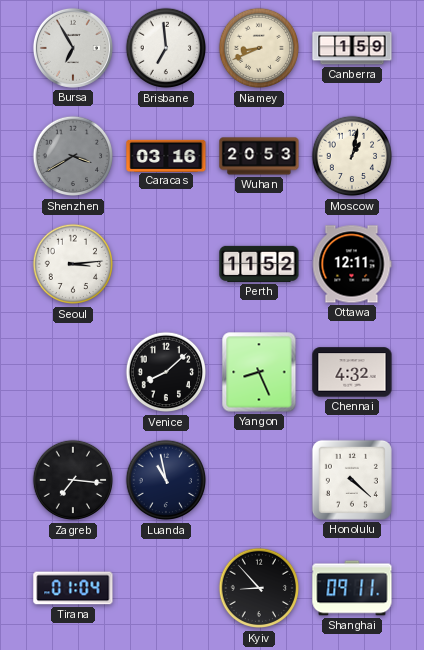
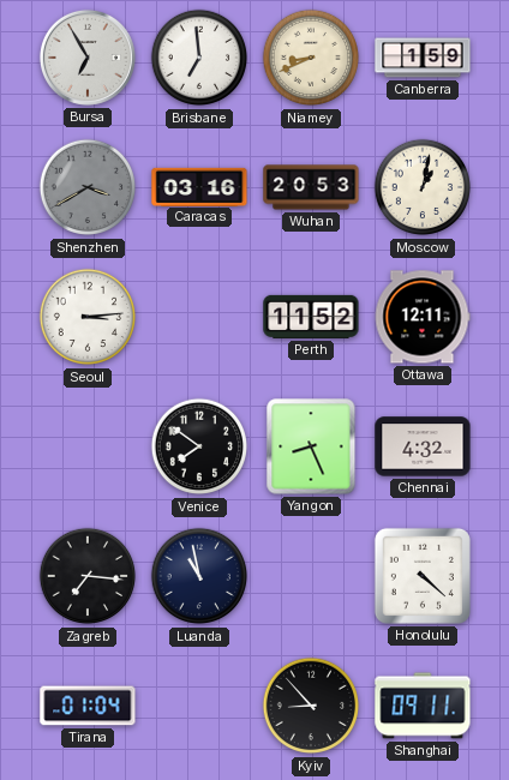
Venice: 8:08 -> 7:51
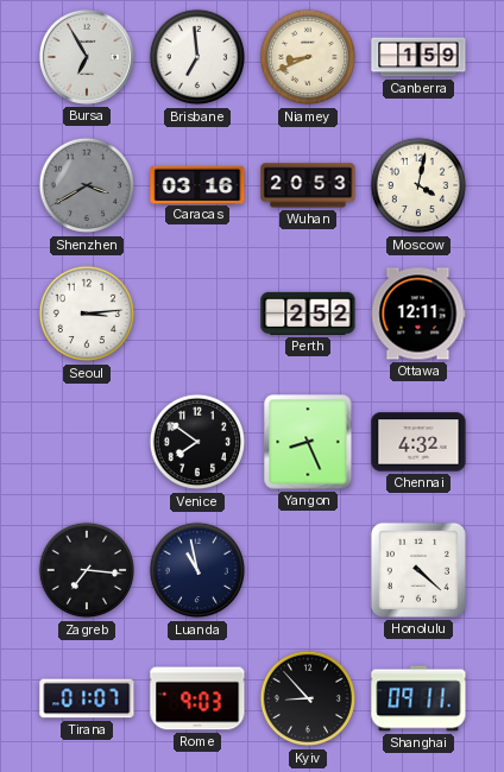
Moscow: 1:02 -> 4:02
Perth: 11:52 -> 2:52
Tirana: 01:04 -> 01:07
Rome: none -> 9:03
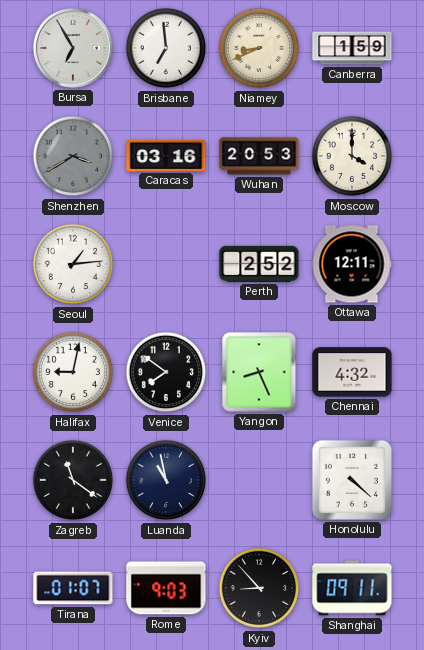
Moscow: 4:02 -> 4:00
Seoul: 3:14 -> 1:14
Halifax: none -> 9:02
Zagreb: 7:16 -> 11:21
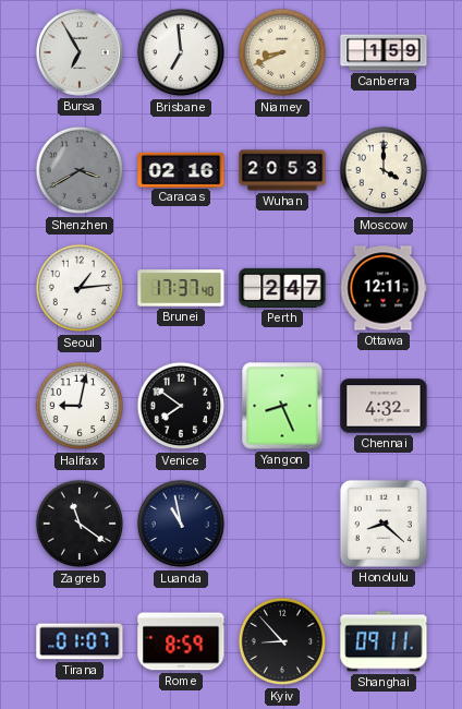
Caracas: 03:16 -> 02:16
Brunei: none -> 17:37
Perth: 2:52 -> 2:47
Honolulu: 4:22 -> 8:22
Rome: 9:03 -> 8:59
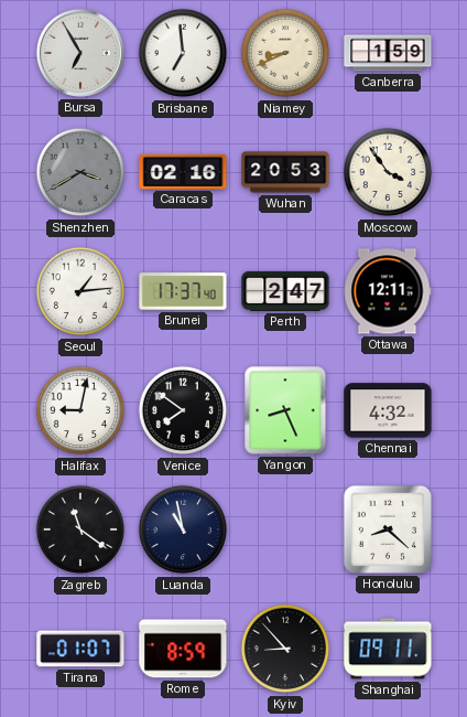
Moscow: 4:00 -> 3:54
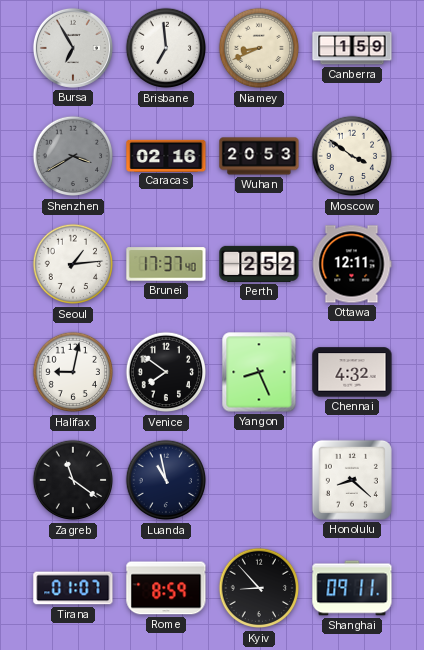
Moscow: 3:54 -> 3:51
Perth: 2:47 -> 2:52
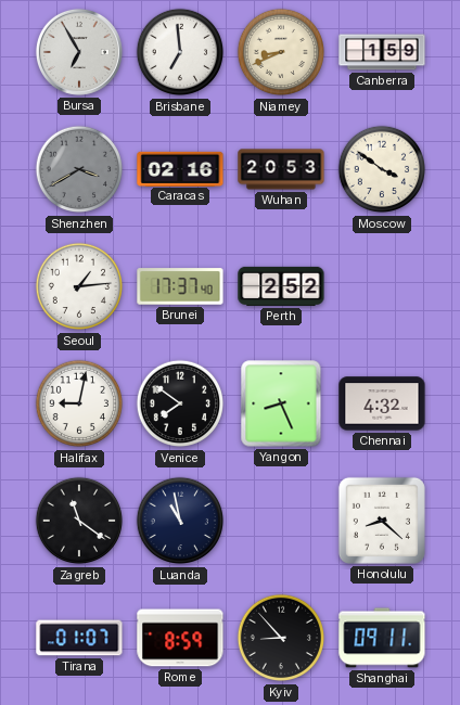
Ottawa: 12:11 -> none
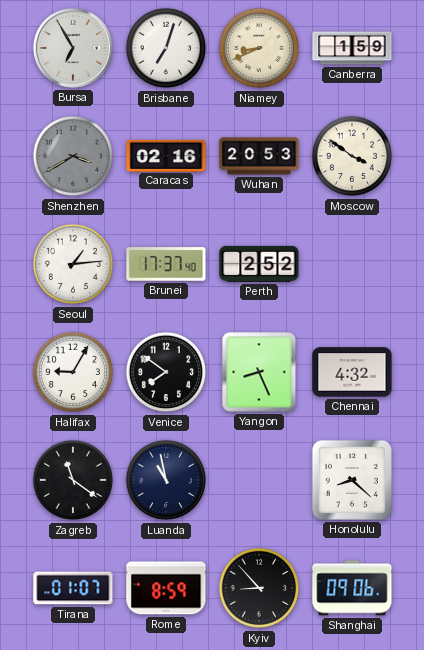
Brisbane: 6:59 -> 7:03
Halifax: 9:02 -> 9:05
Shanghai: 09:11 -> 09:06
